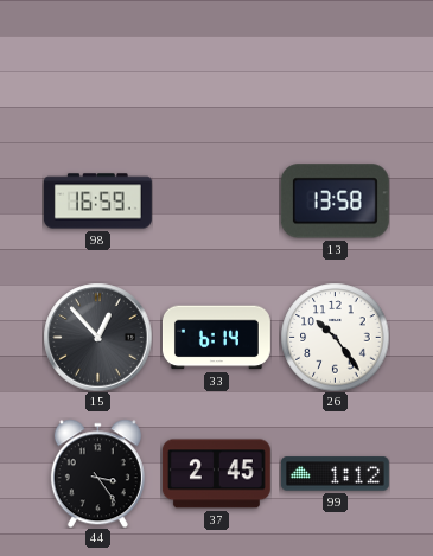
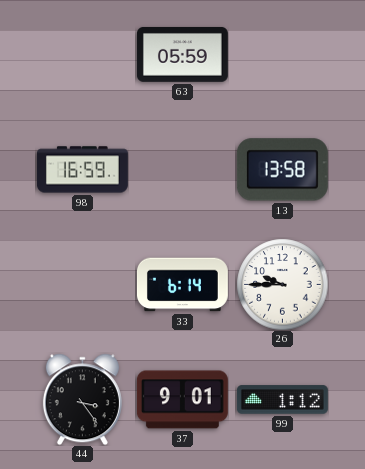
63: none -> 05:59
15: 12:53 -> none
26: 10:24 -> 9:45
37: 2:45 -> 9:01
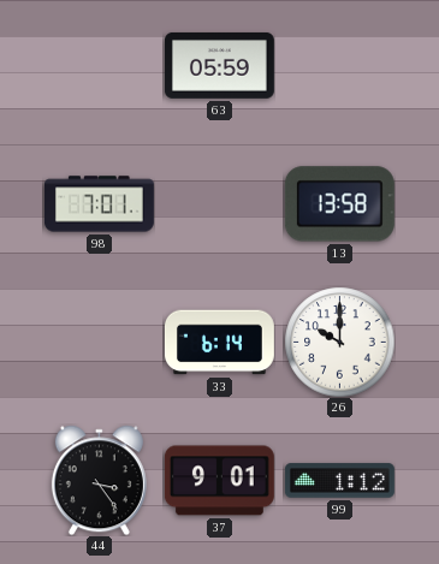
98: 16:59 -> 7:01
26: 9:45 -> 10:00
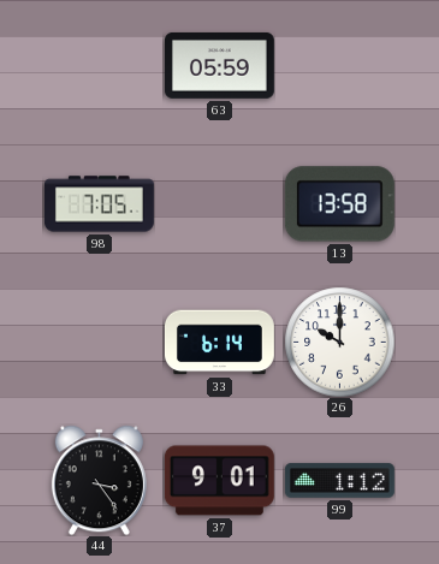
98: 7:01 -> 7:05
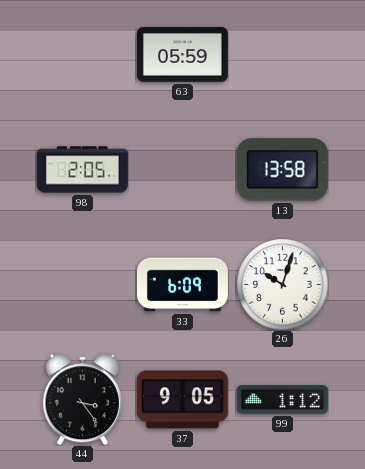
98: 7:05 -> 2:05
33: 6:14 -> 6:09
26: 10:00 -> 10:03
37: 9:01 -> 9:05
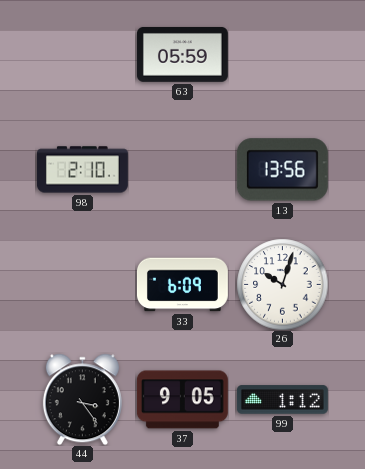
98: 2:05 -> 2:10
13: 13:58 -> 13:56
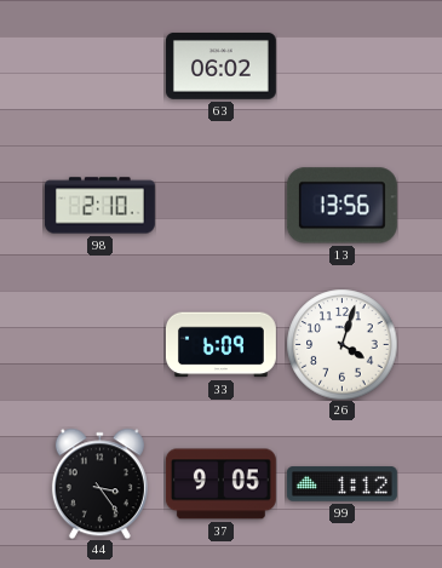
63: 05:59 -> 06:02
26: 10:03 -> 4:03
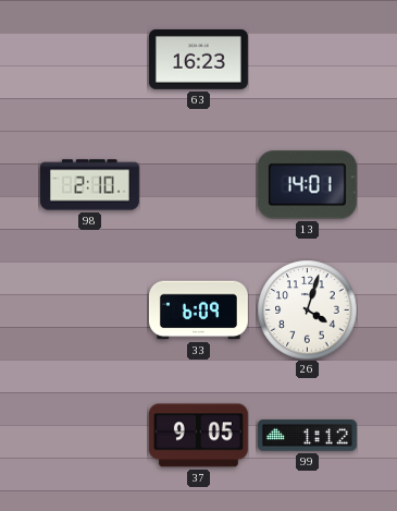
63: 06:02 -> 16:23
13: 13:56 -> 14:01
44: 3:24 -> none
